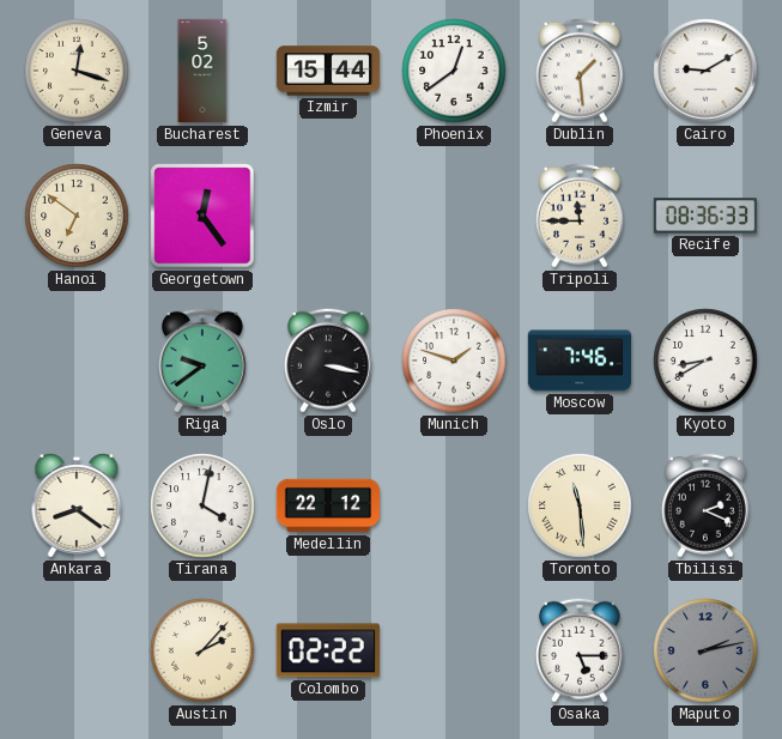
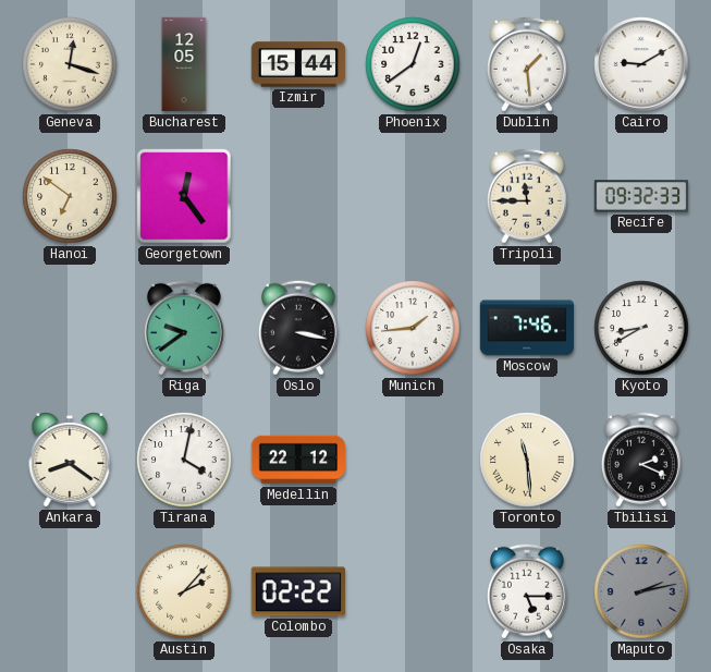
Bucharest: 5:02 -> 12:05
Recife: 08:36 -> 09:32
Munich: 1:48 -> 1:44
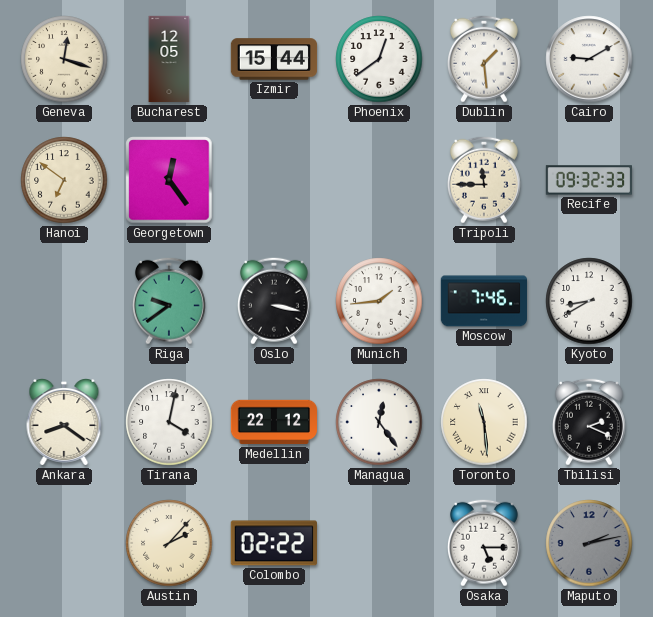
Managua: none -> 12:24
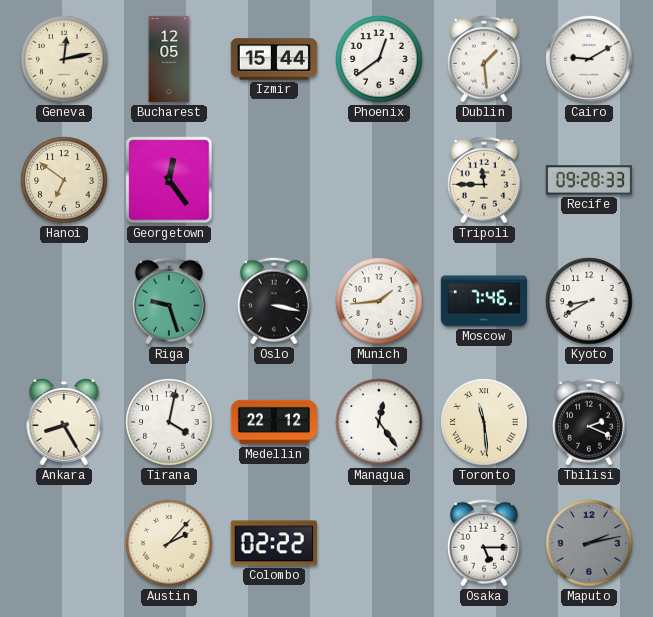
Geneva: 12:18 -> 12:13
Recife: 09:32 -> 09:28
Riga: 9:39 -> 9:27
Ankara: 8:21 -> 8:25
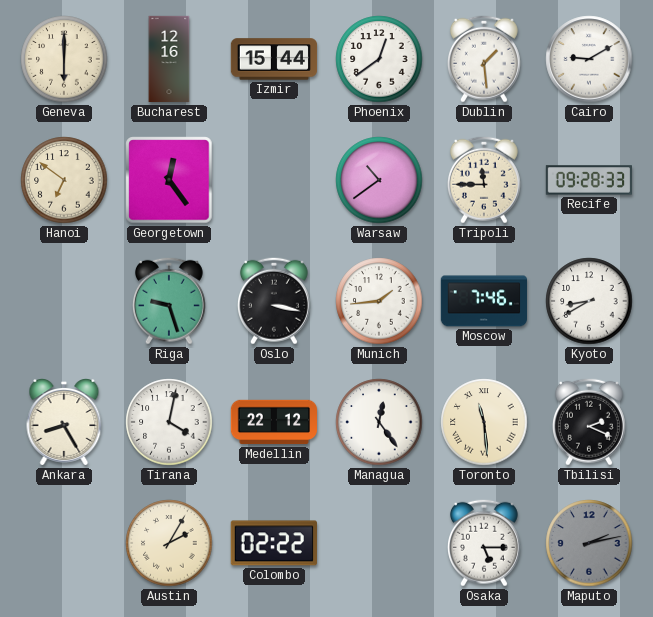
Geneva: 12:13 -> 6:00
Bucharest: 12:05 -> 12:16
Warsaw: none -> 10:39
Austin: 2:07 -> 2:05
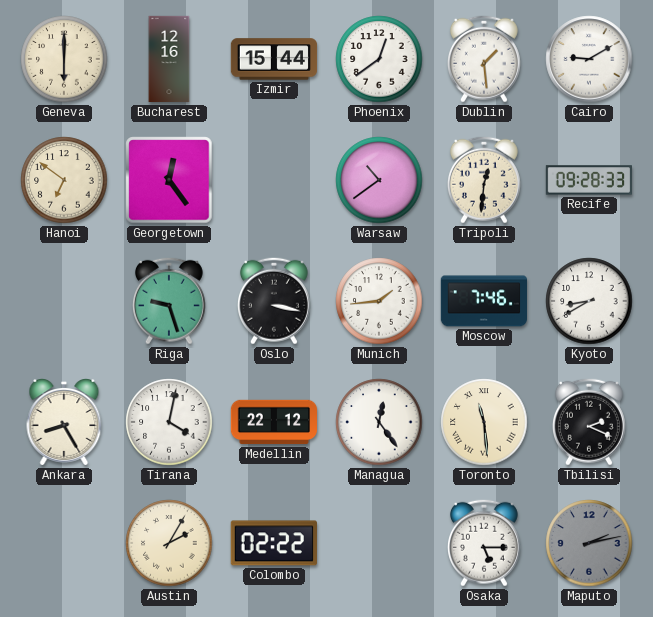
Tripoli: 11:45 -> 12:31
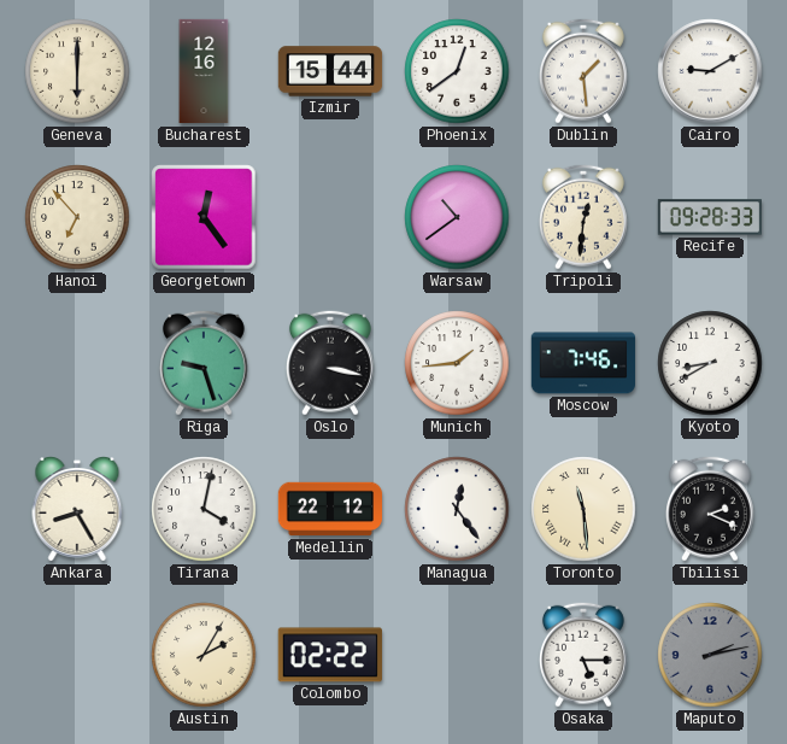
Hanoi: 6:51 -> 6:53
